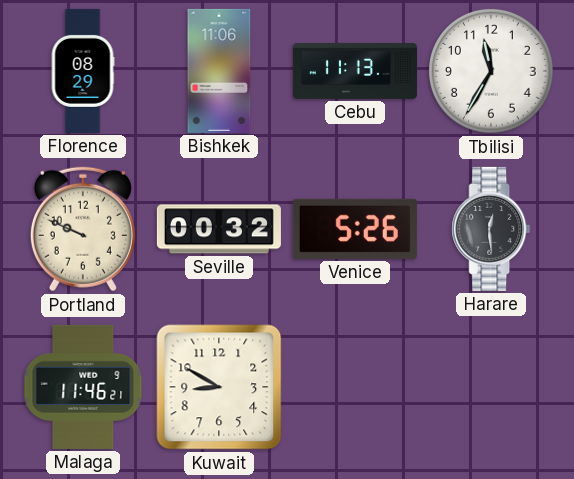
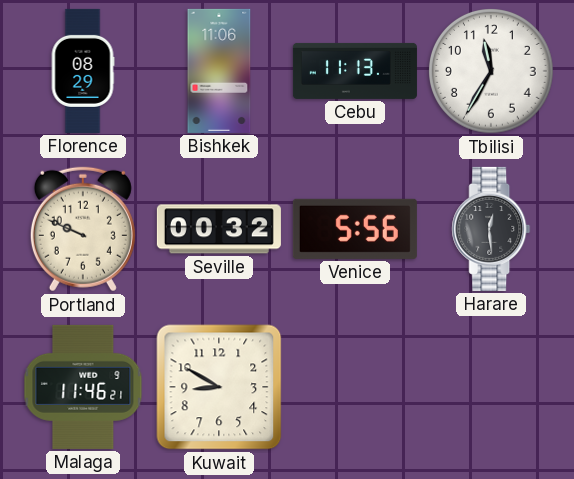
Venice: 5:26 -> 5:56
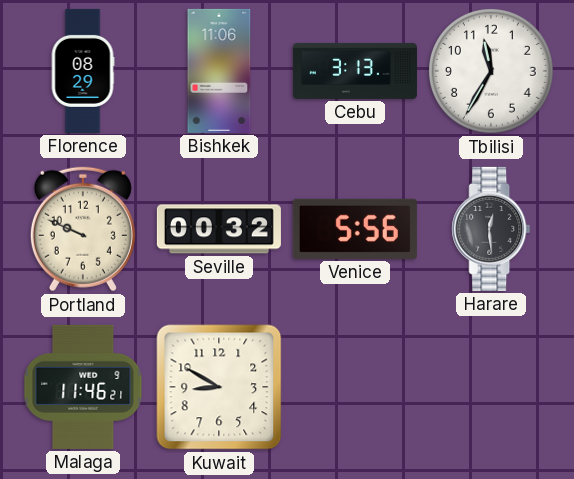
Cebu: 11:13 -> 3:13
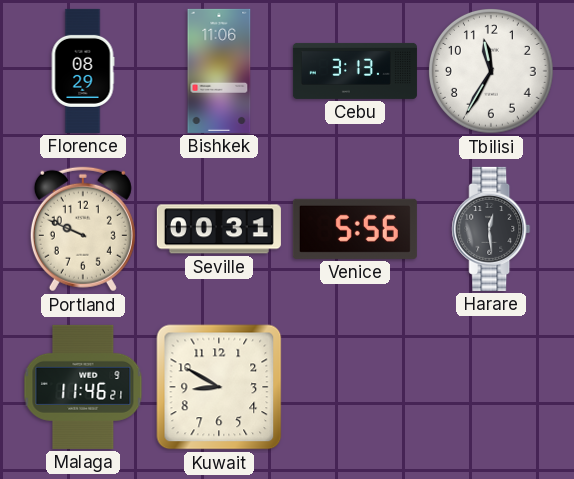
Seville: 00:32 -> 00:31
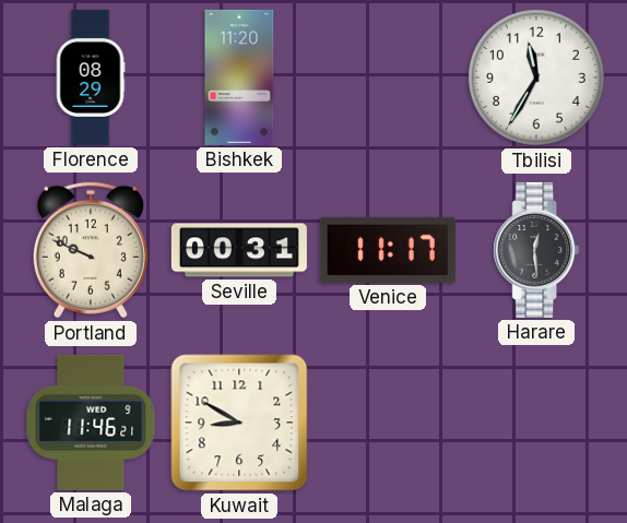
Bishkek: 11:06 -> 11:20
Cebu: 3:13 -> none
Venice: 5:56 -> 11:17
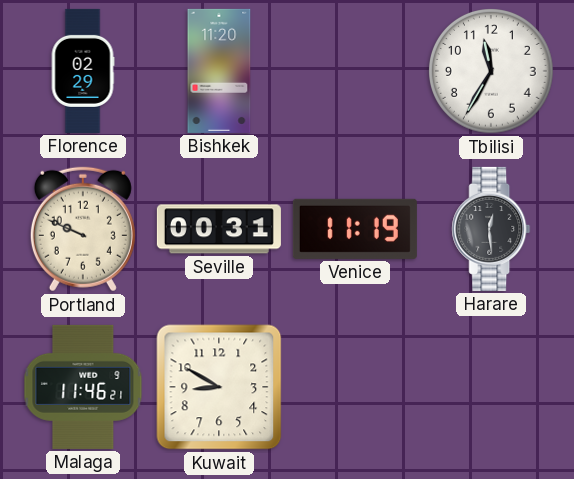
Florence: 08:29 -> 02:29
Venice: 11:17 -> 11:19
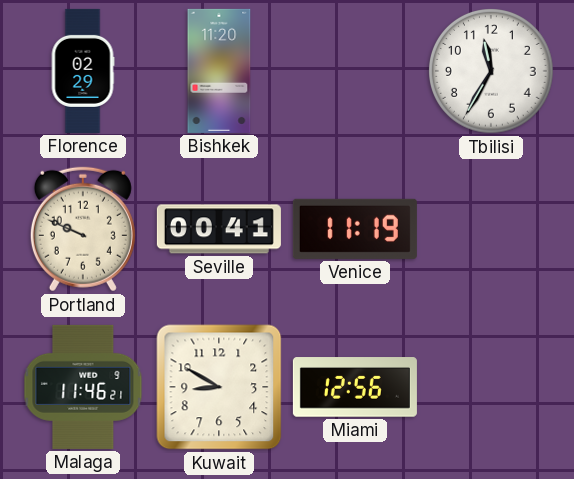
Seville: 00:31 -> 00:41
Harare: 12:29 -> none
Miami: none -> 12:56
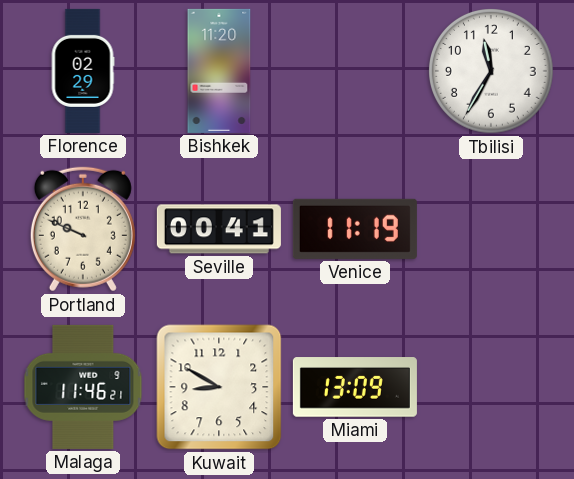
Miami: 12:56 -> 13:09
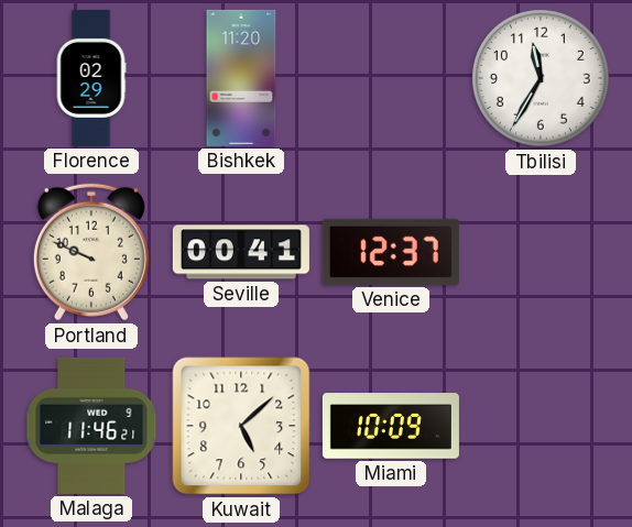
Venice: 11:19 -> 12:37
Kuwait: 8:50 -> 5:08
Miami: 13:09 -> 10:09
